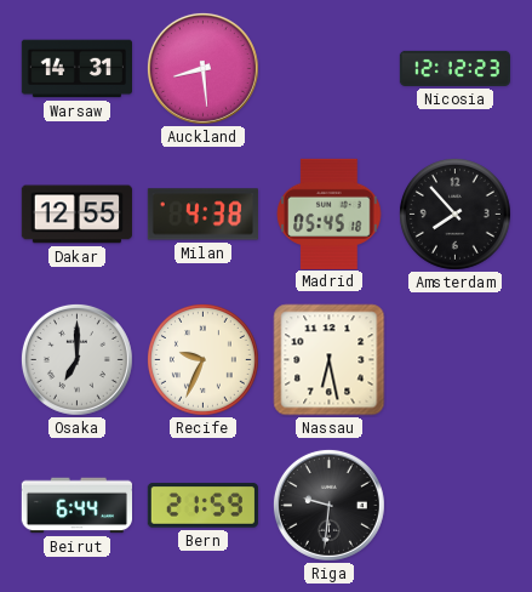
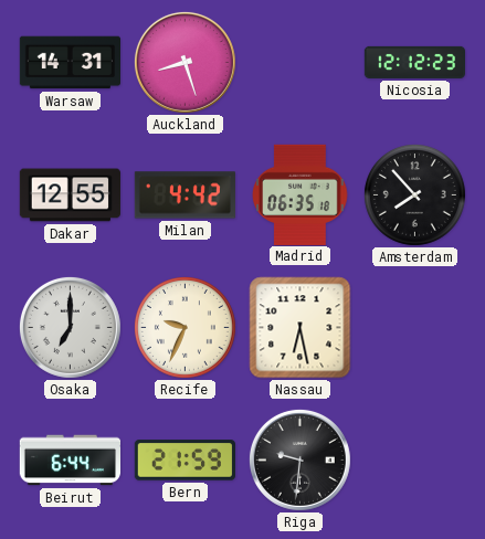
Auckland: 8:29 -> 8:27
Milan: 4:38 -> 4:42
Madrid: 05:45 -> 06:35
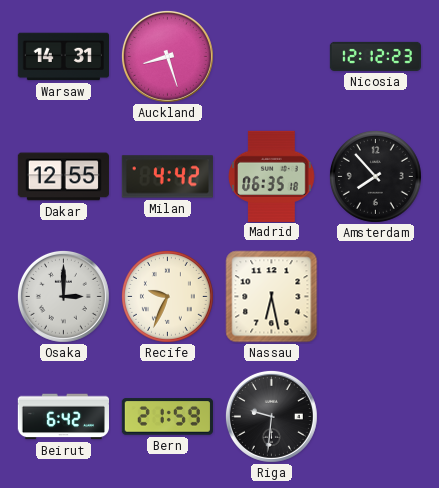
Osaka: 7:00 -> 3:00
Beirut: 6:44 -> 6:42
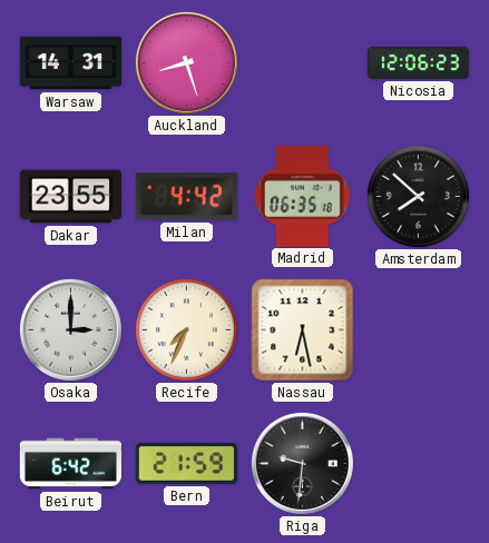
Nicosia: 12:12 -> 12:06
Dakar: 12:55 -> 23:55
Amsterdam: 7:53 -> 7:52
Recife: 9:34 -> 7:34
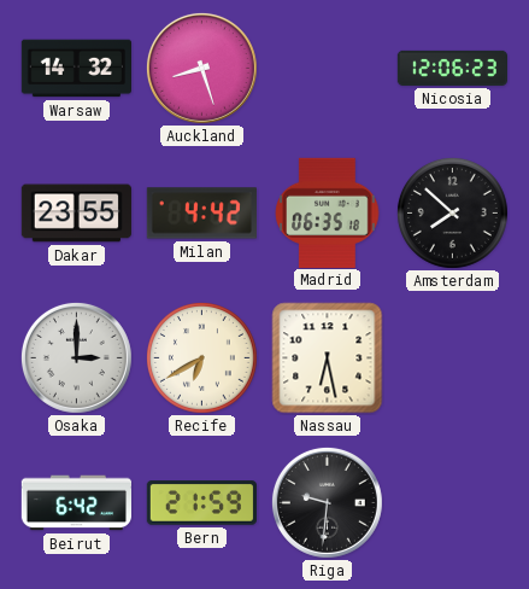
Warsaw: 14:31 -> 14:32
Recife: 7:34 -> 6:40
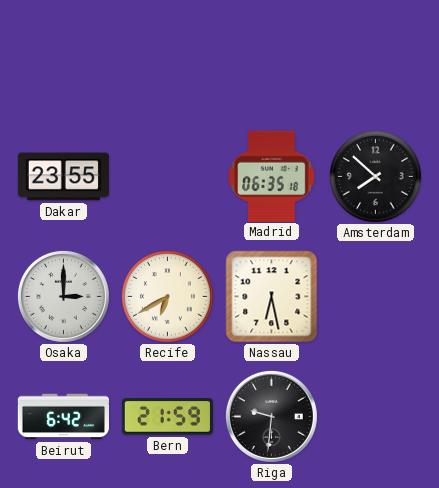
Warsaw: 14:32 -> none
Auckland: 8:27 -> none
Nicosia: 12:06 -> none
Milan: 4:42 -> none
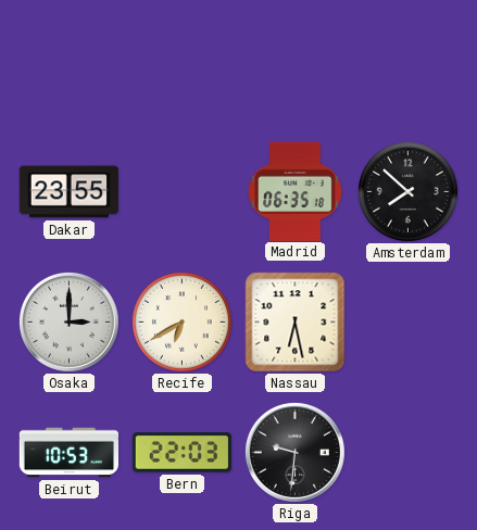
Beirut: 6:42 -> 10:53
Bern: 21:59 -> 22:03
